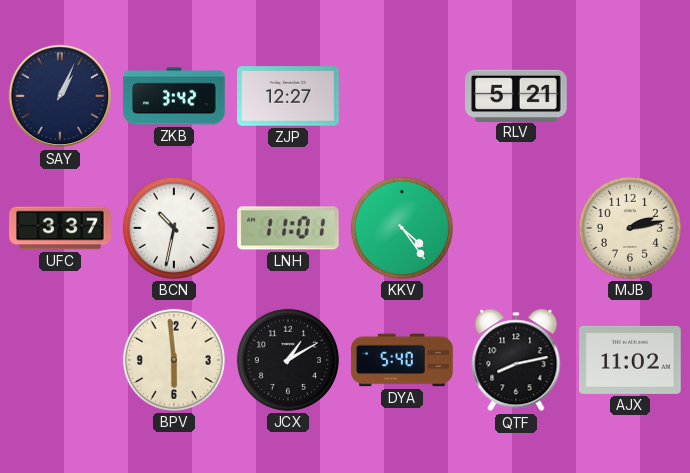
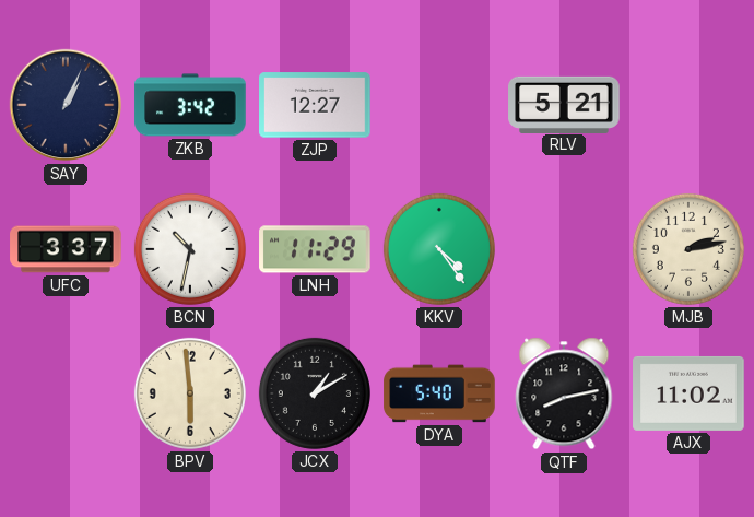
LNH: 11:01 -> 11:29
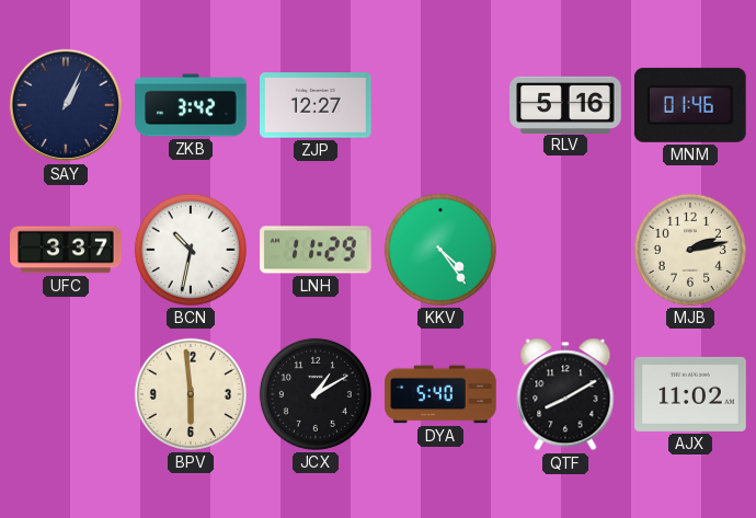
RLV: 5:21 -> 5:16
MNM: none -> 01:46
QTF: 8:13 -> 8:10
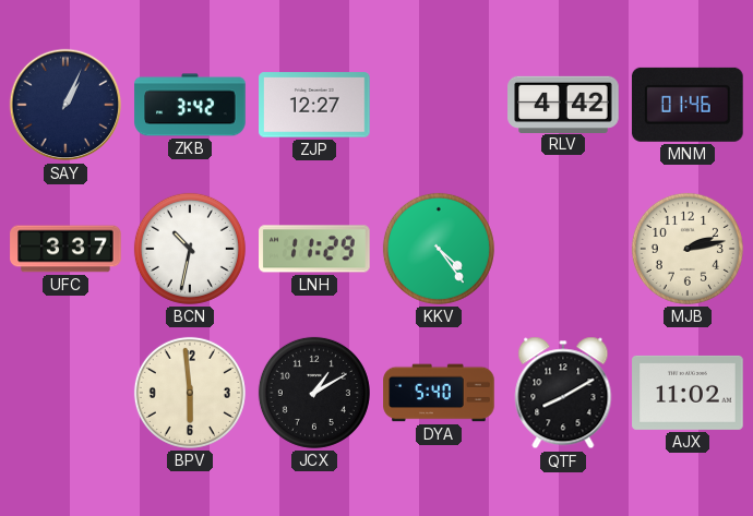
RLV: 5:16 -> 4:42
